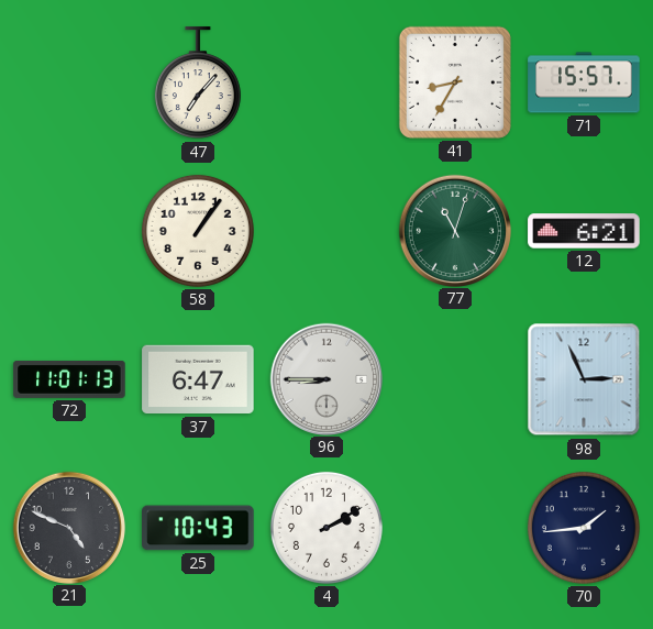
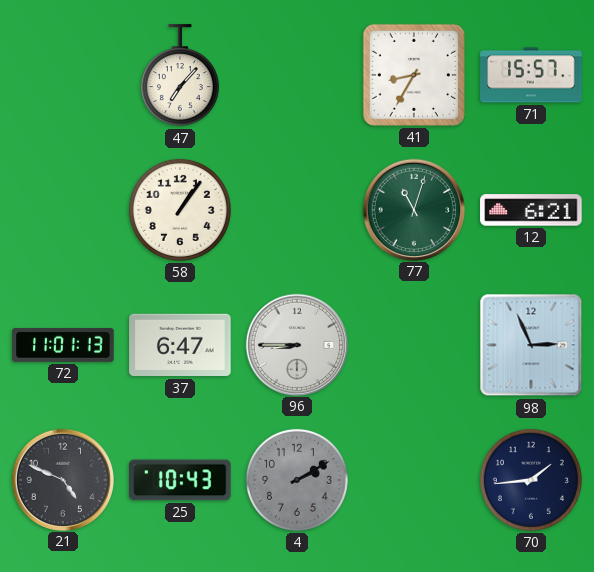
4 dial: white -> grey
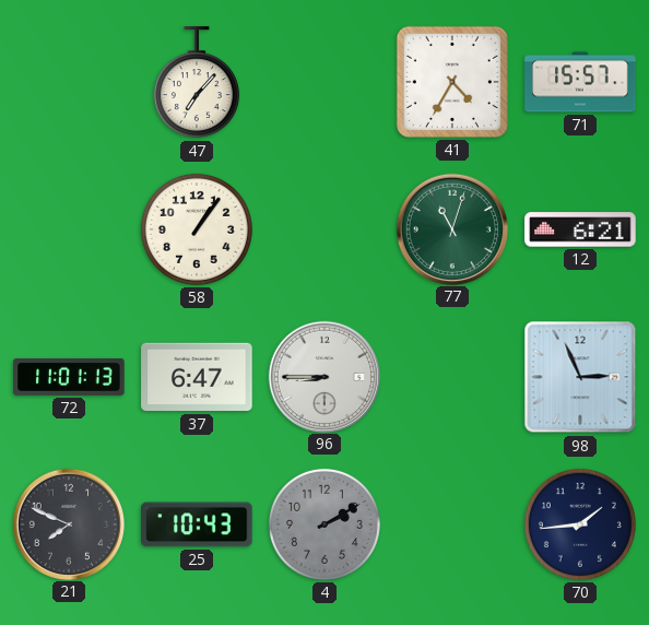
41: 8:35 -> 4:35
21: 4:49 -> 7:49
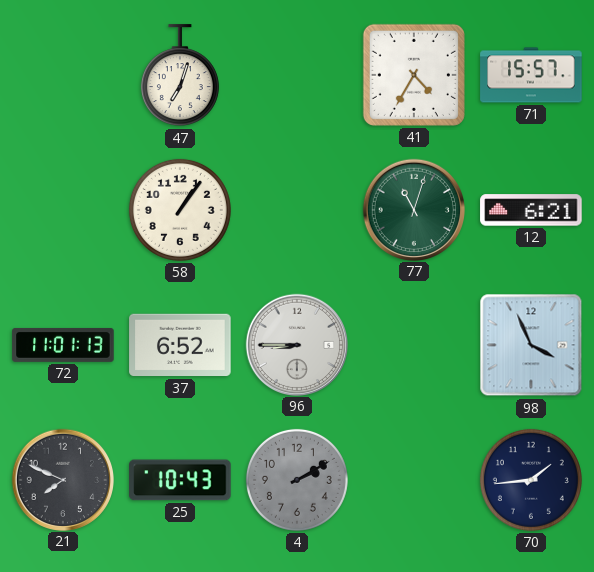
47: 7:07 -> 7:03
37: 6:47 -> 6:52
98: 2:56 -> 3:56
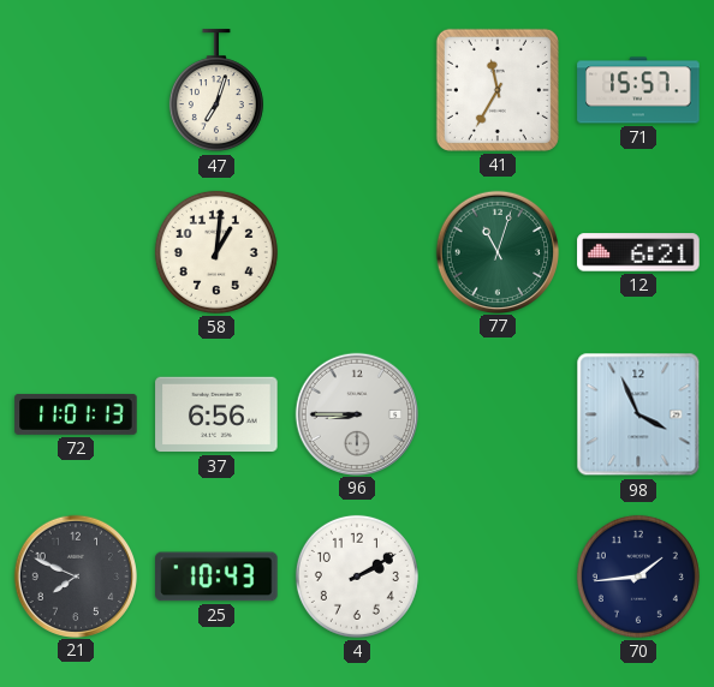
41: 4:35 -> 11:35
58: 1:06 -> 1:01
37: 6:52 -> 6:56
4 dial: grey -> white
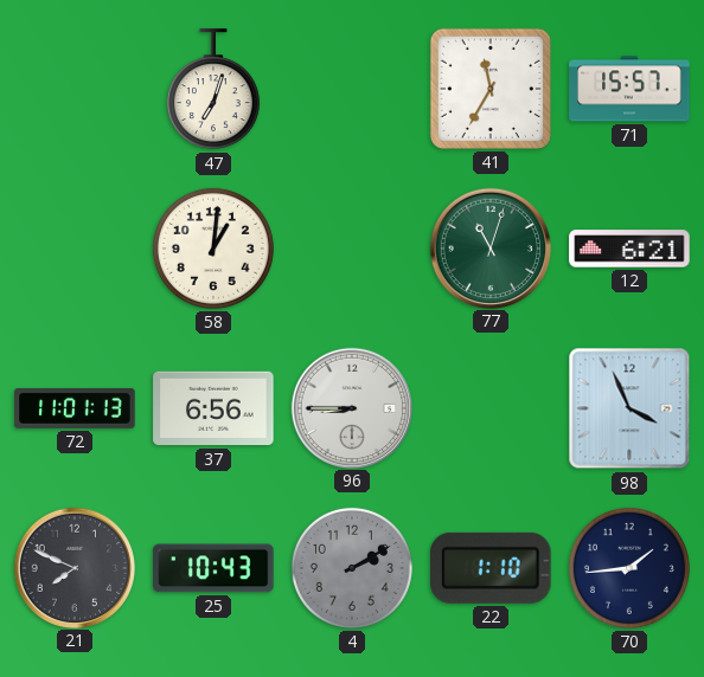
4 dial: white -> grey
22: none -> 1:10
